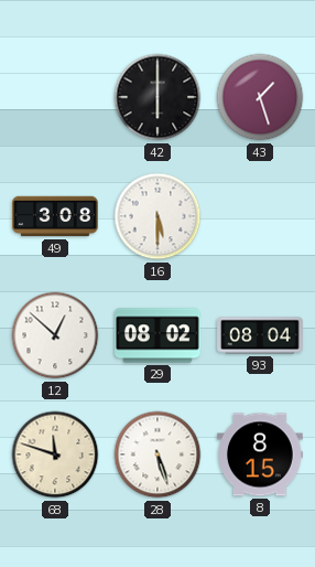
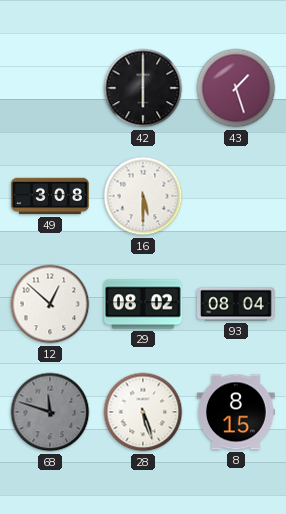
68 dial: cream -> grey
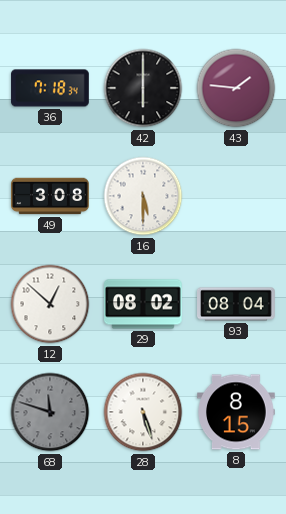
36: none -> 7:18
43: 1:27 -> 1:46
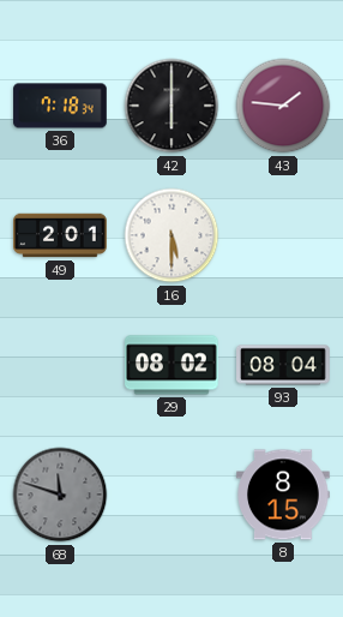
49: 3:08 -> 2:01
12: 12:52 -> none
28: 5:27 -> none
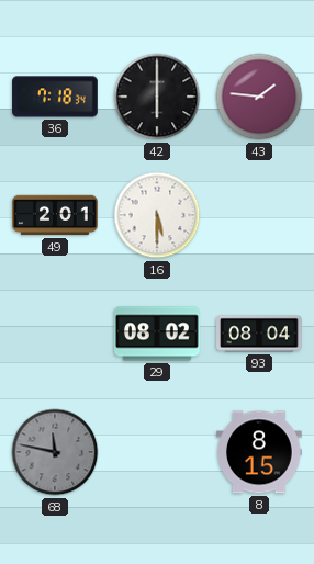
68: 11:48 -> 11:47
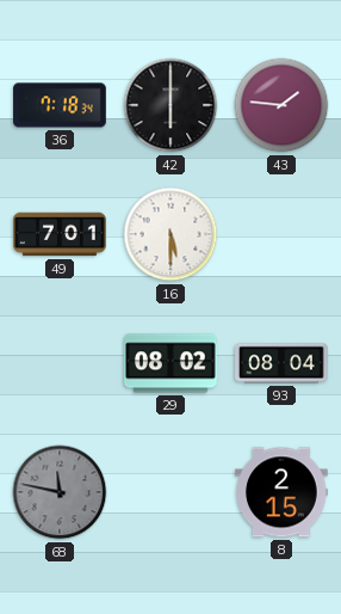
49: 2:01 -> 7:01
8: 8:15 -> 2:15
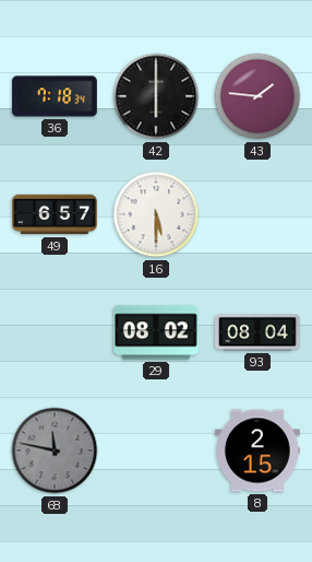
49: 7:01 -> 6:57
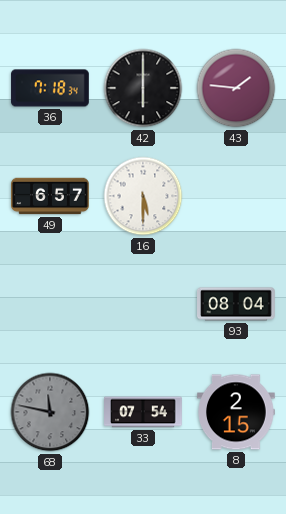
29: 08:02 -> none
33: none -> 07:54
